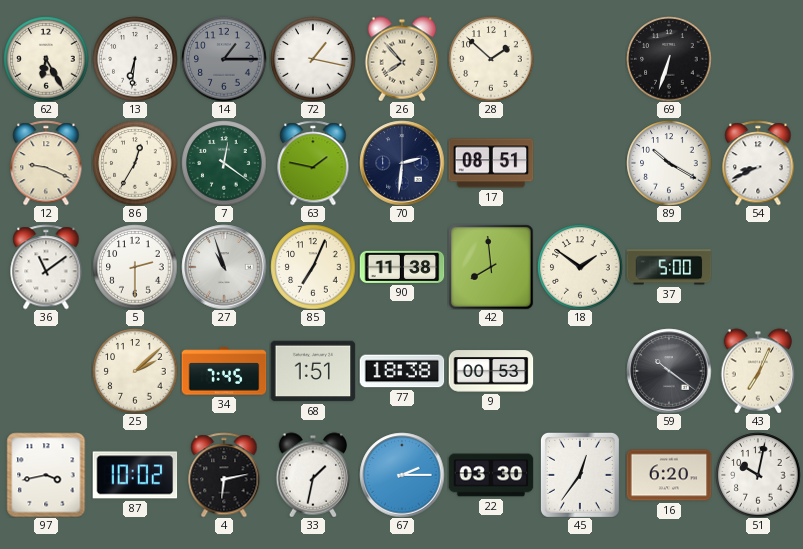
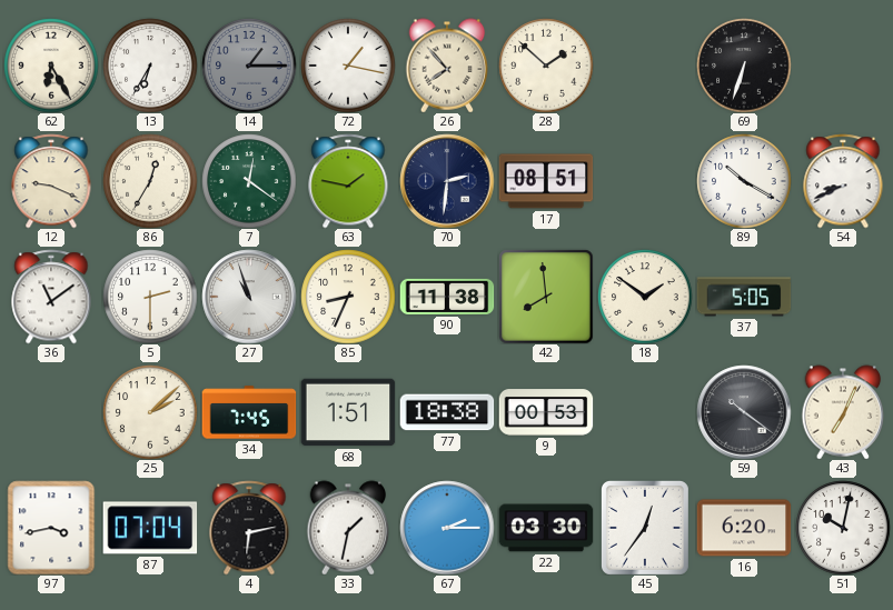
13: 6:31 -> 6:35
85: 7:04 -> 8:34
37: 5:00 -> 5:05
87: 10:02 -> 07:04
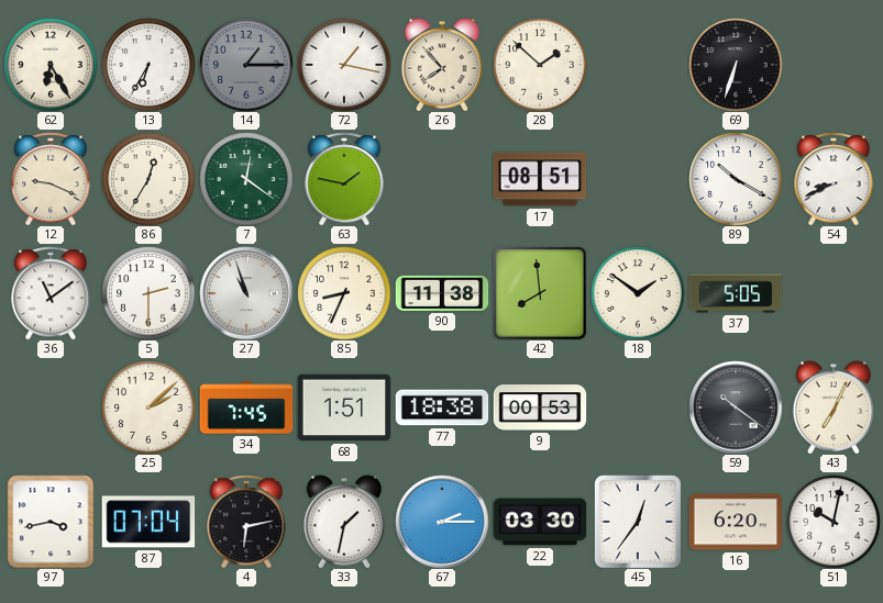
70: 2:31 -> none
